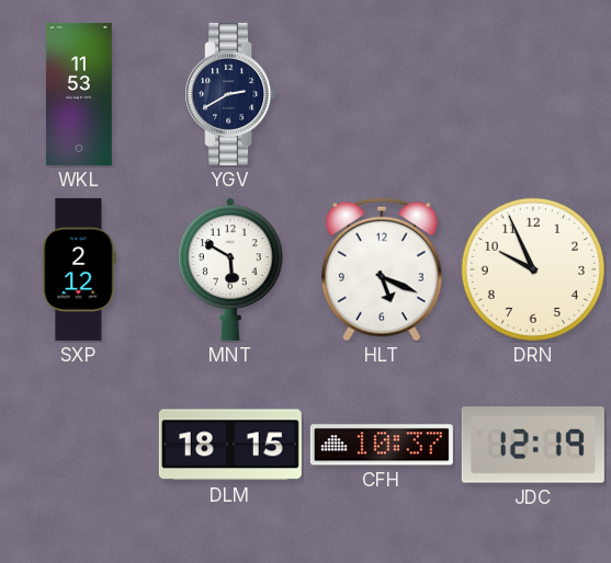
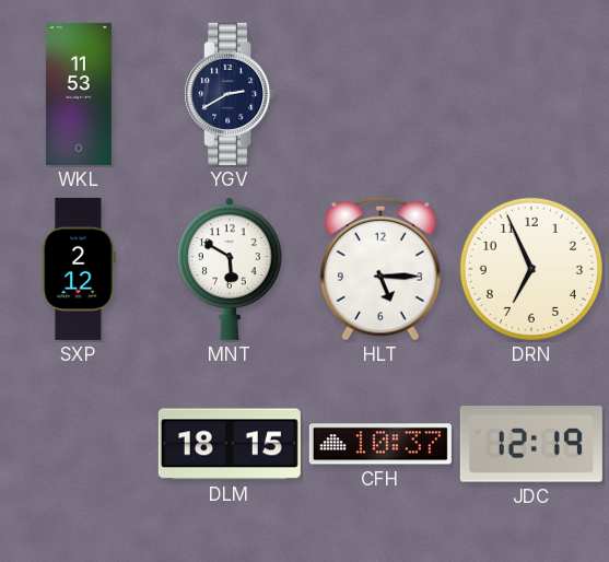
HLT: 5:19 -> 5:15
DRN: 9:56 -> 6:56
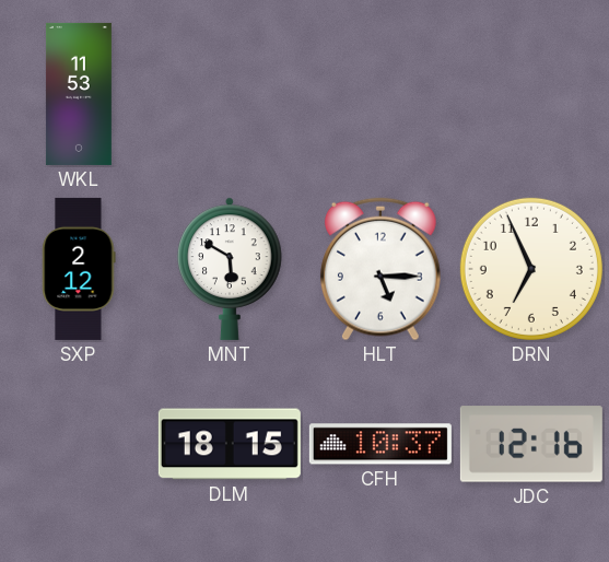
YGV: 2:40 -> none
JDC: 12:19 -> 12:16
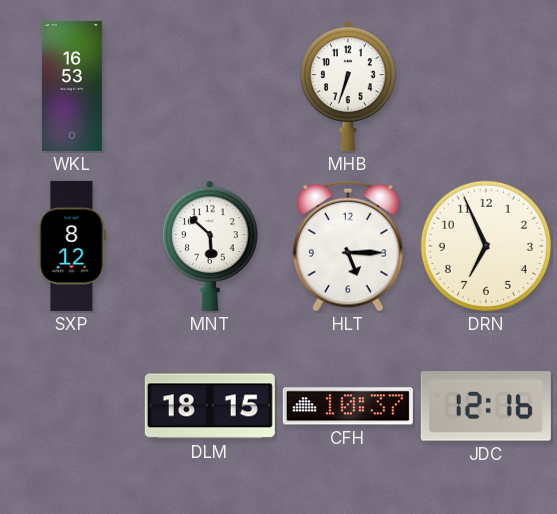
WKL: 11:53 -> 16:53
MHB: none -> 6:33
SXP: 2:12 -> 8:12
MNT: 5:50 -> 5:52
